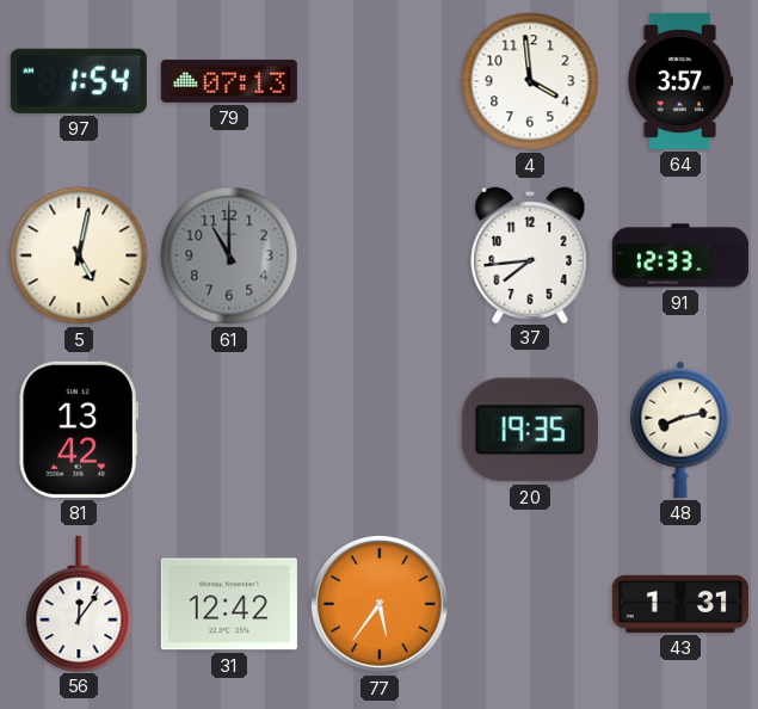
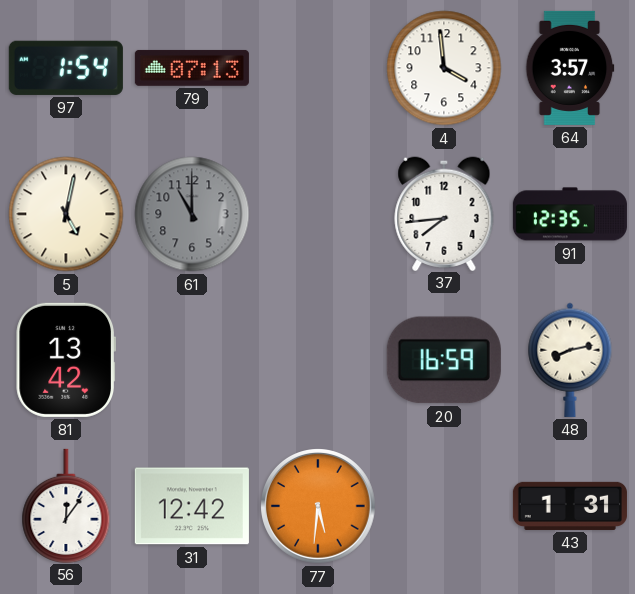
91: 12:33 -> 12:35
20: 19:35 -> 16:59
77: 5:36 -> 5:31
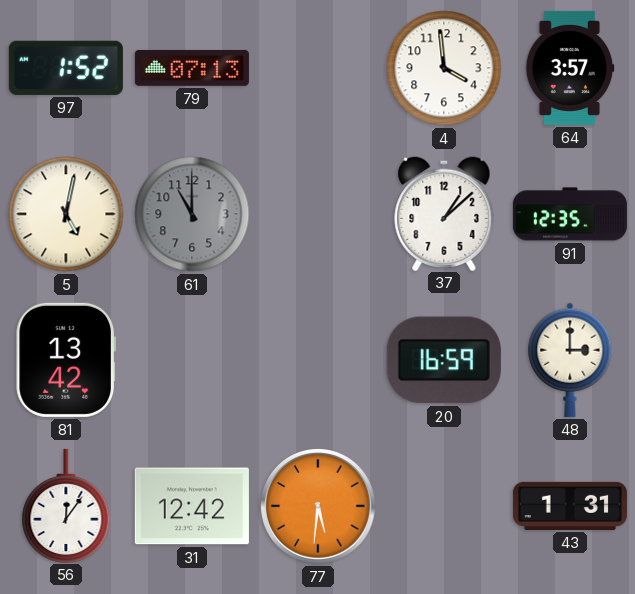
97: 1:54 -> 1:52
37: 7:44 -> 1:08
48: 8:13 -> 3:00
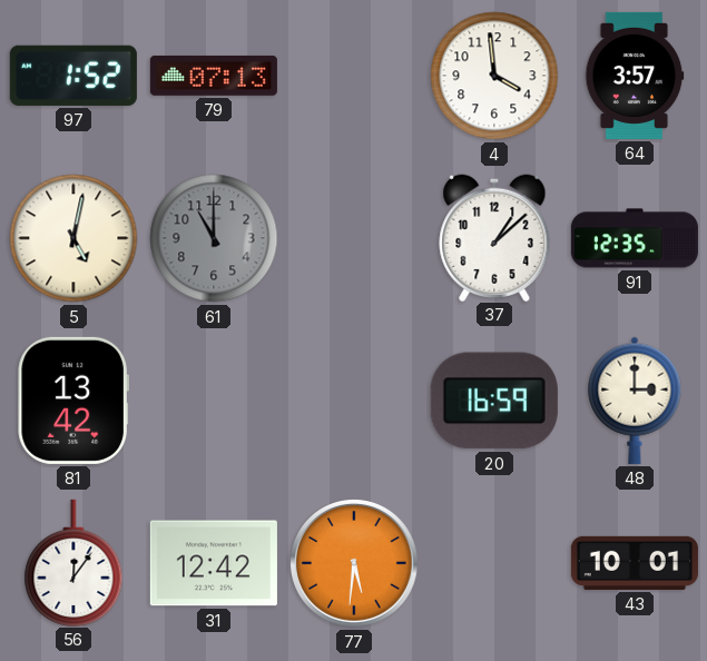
43: 1:31 -> 10:01
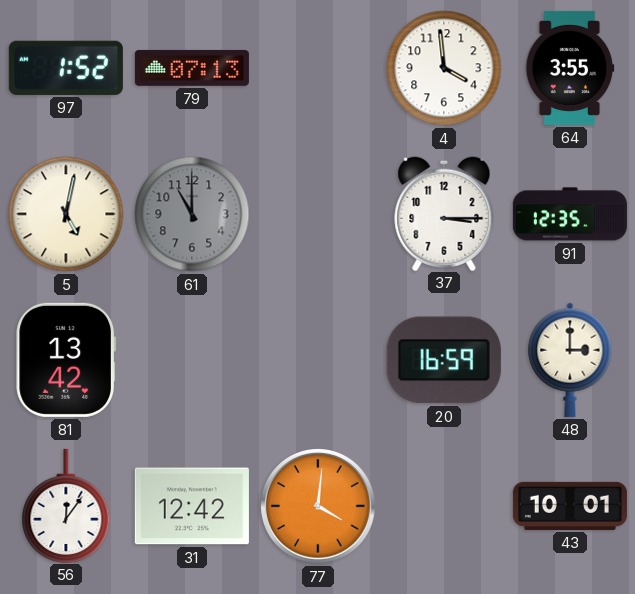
64: 3:57 -> 3:55
37: 1:08 -> 3:15
77: 5:31 -> 4:01
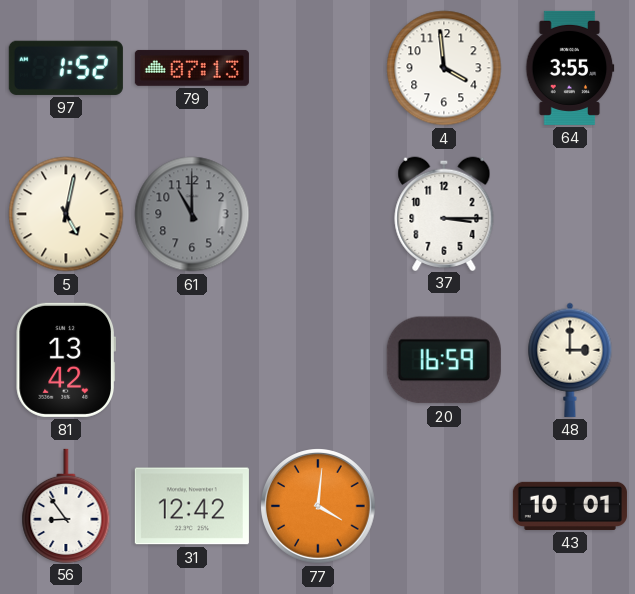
91: 12:35 -> none
56: 12:06 -> 8:54
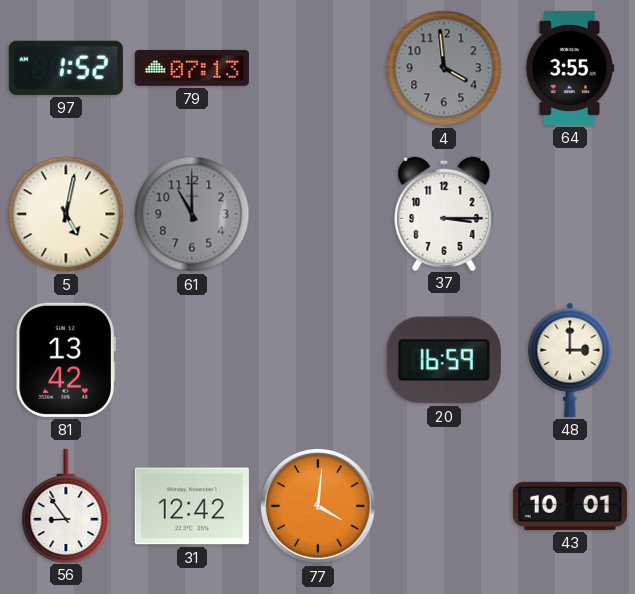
4 dial: white -> grey
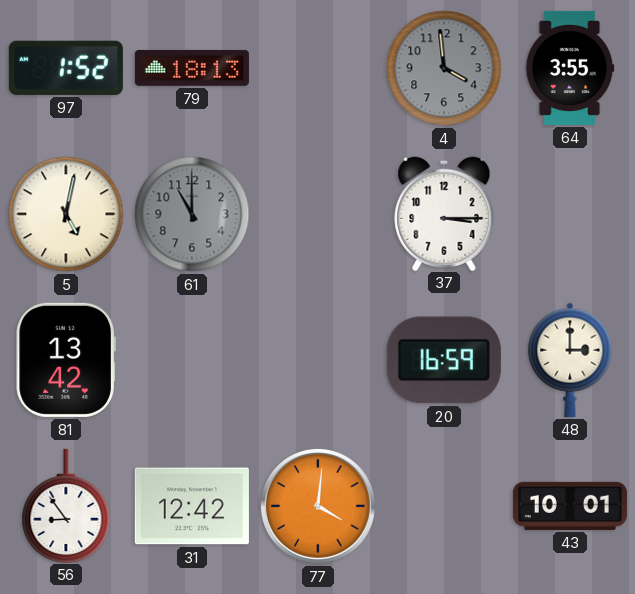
79: 07:13 -> 18:13
